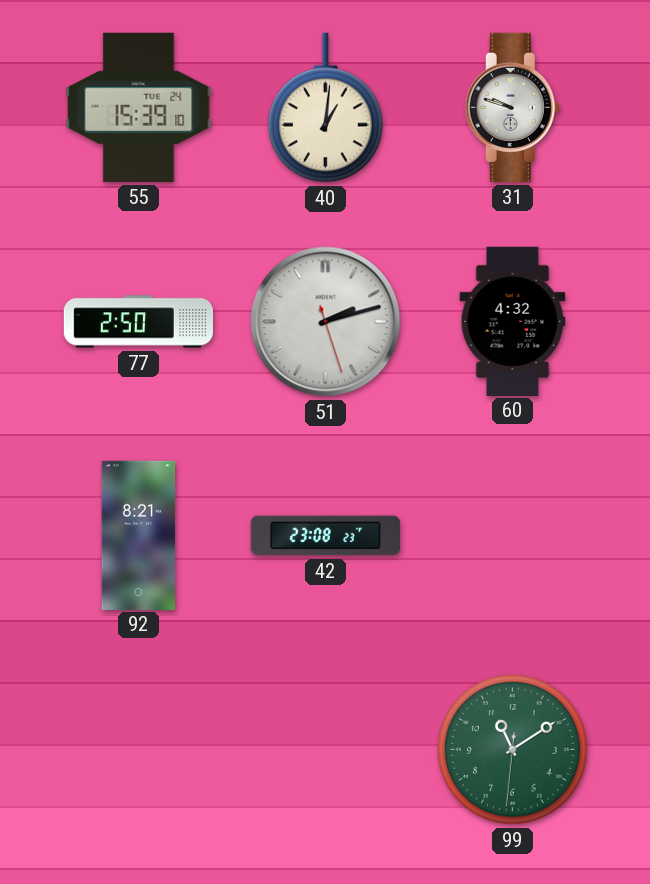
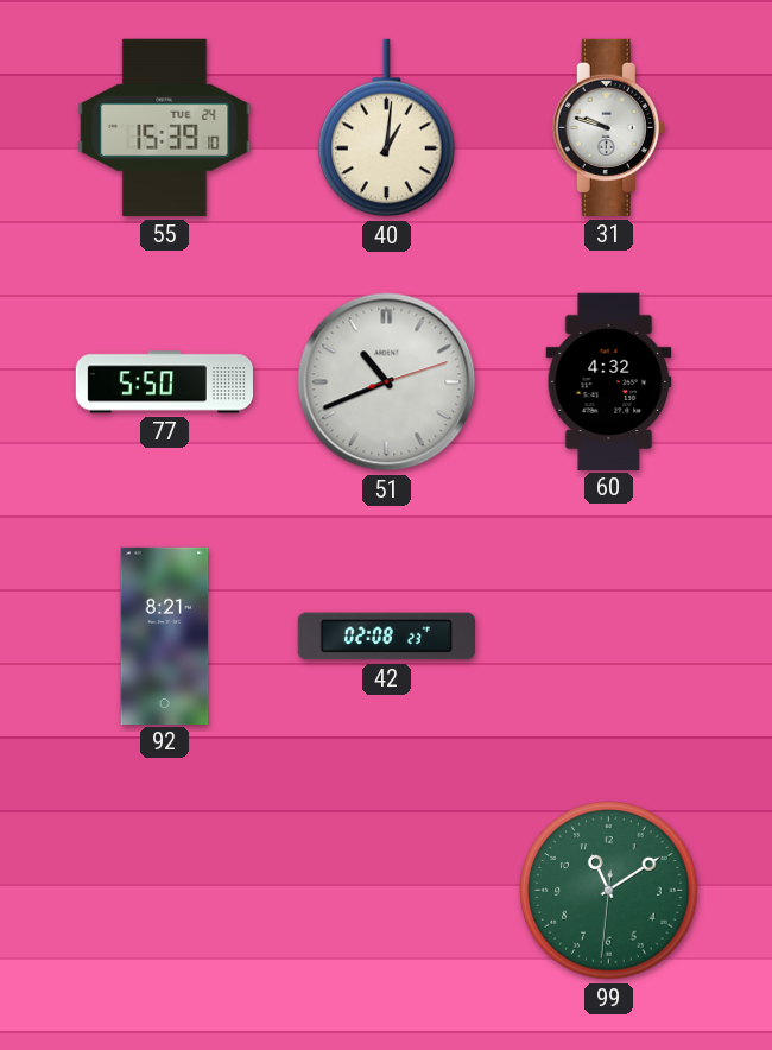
77: 2:50 -> 5:50
51: 2:12 -> 10:41
42: 23:08 -> 02:08
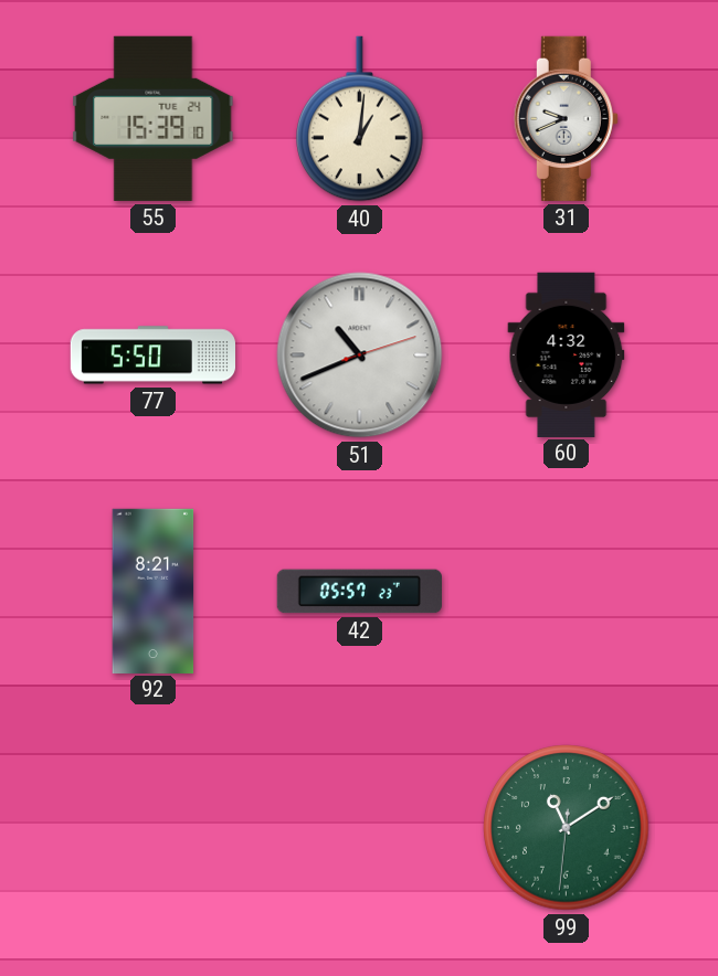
31: 9:48 -> 9:41
42: 02:08 -> 05:57
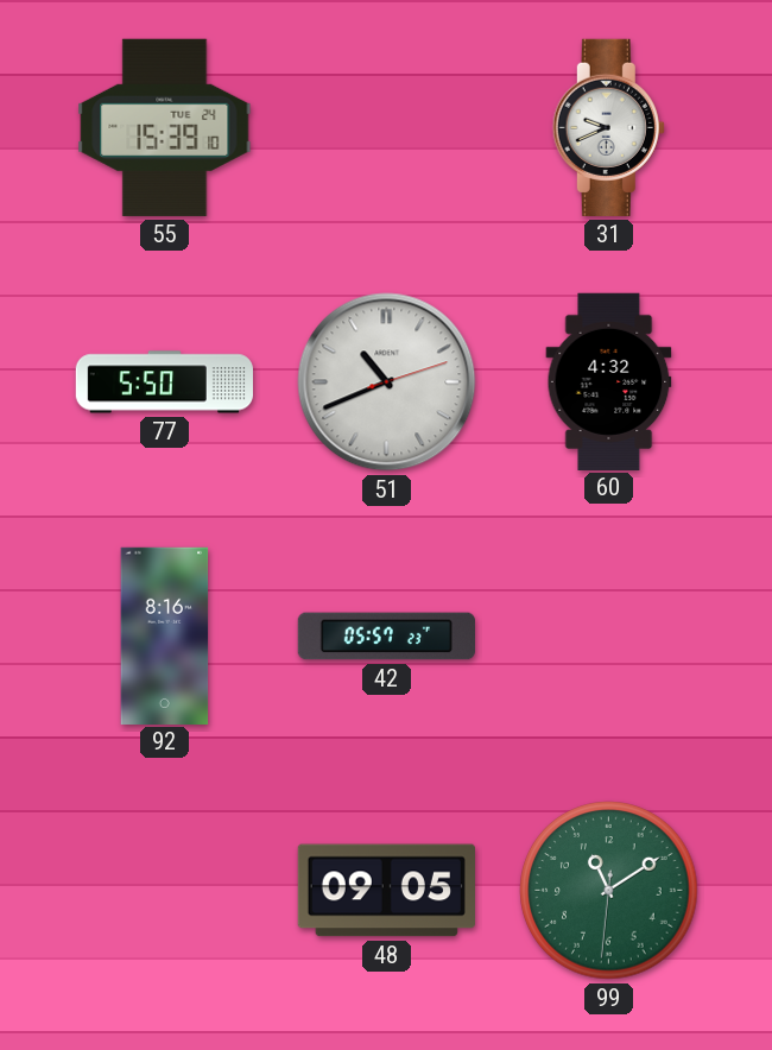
40: 1:01 -> none
92: 8:21 -> 8:16
48: none -> 09:05
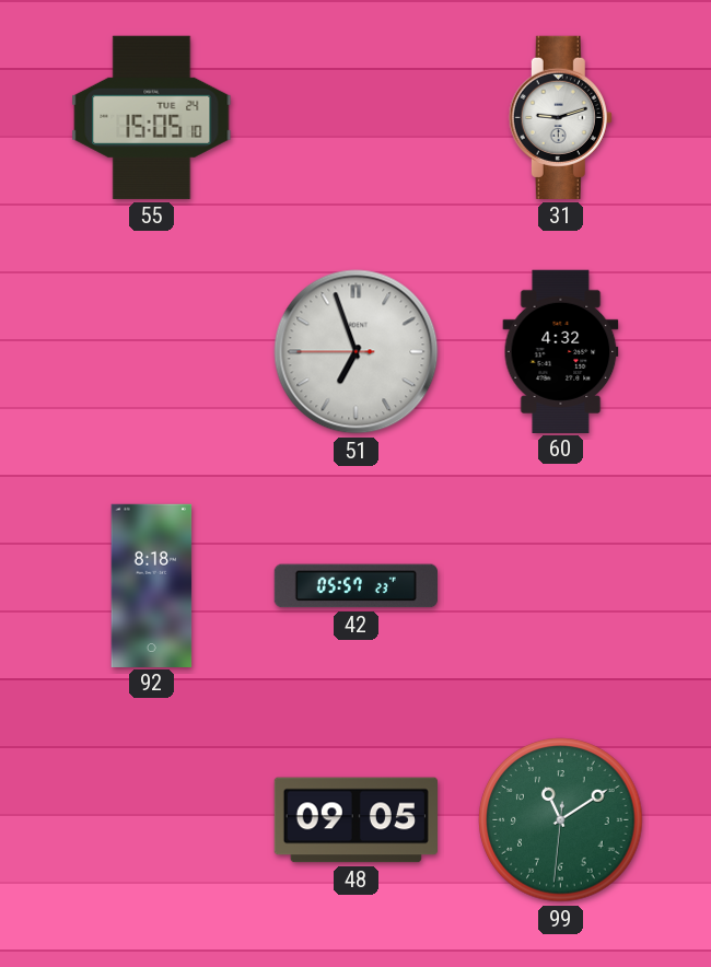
55: 15:39 -> 15:05
31: 9:41 -> 9:12
77: 5:50 -> none
51: 10:41 -> 6:56
92: 8:16 -> 8:18
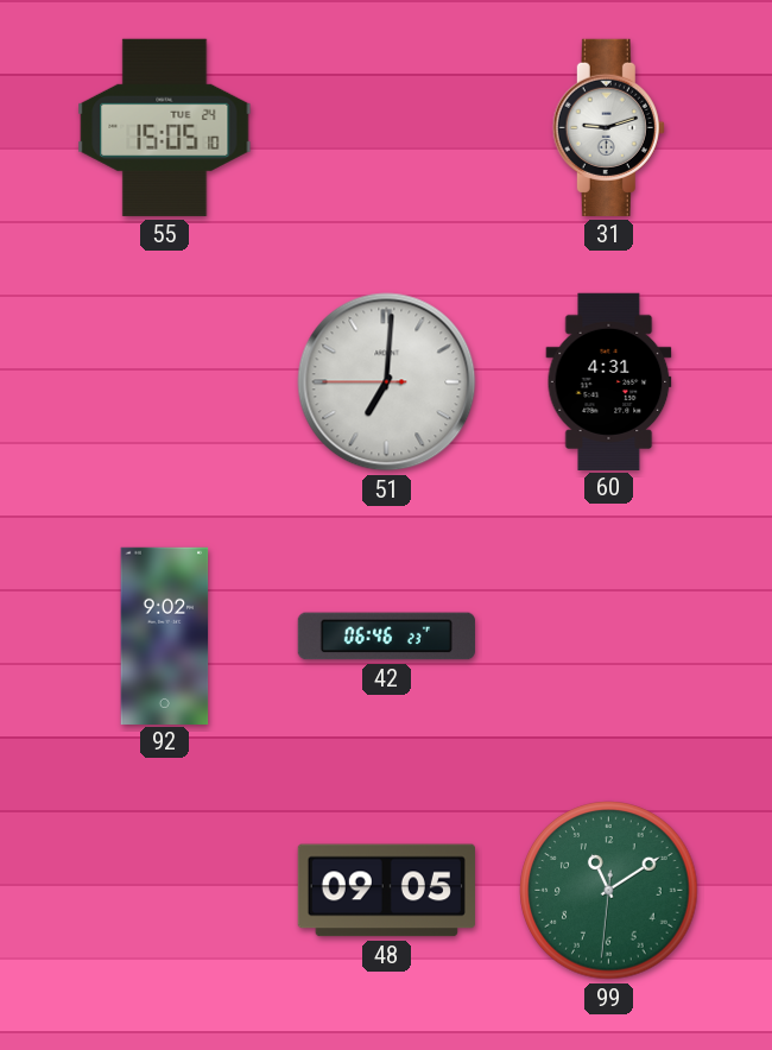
51: 6:56 -> 7:00
60: 4:32 -> 4:31
92: 8:18 -> 9:02
42: 05:57 -> 06:46
